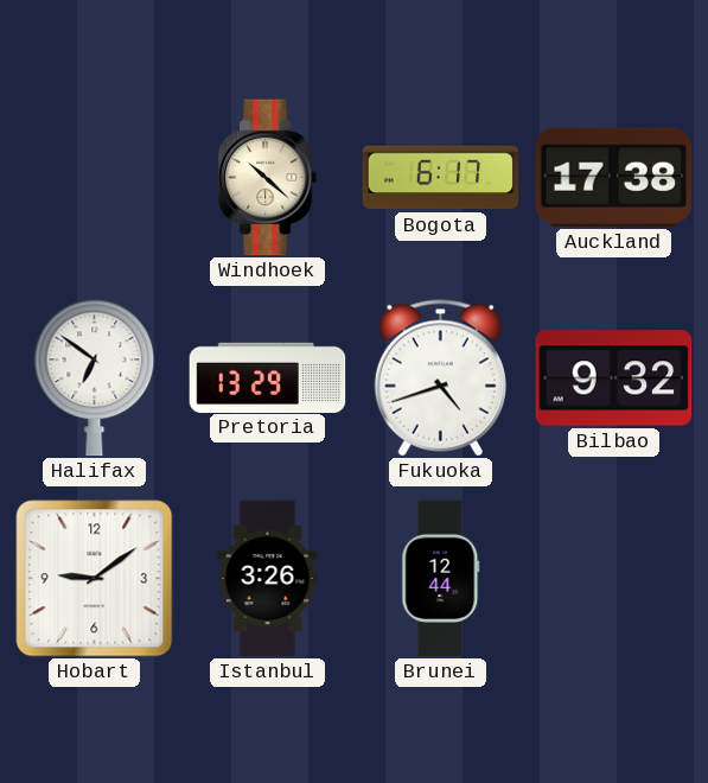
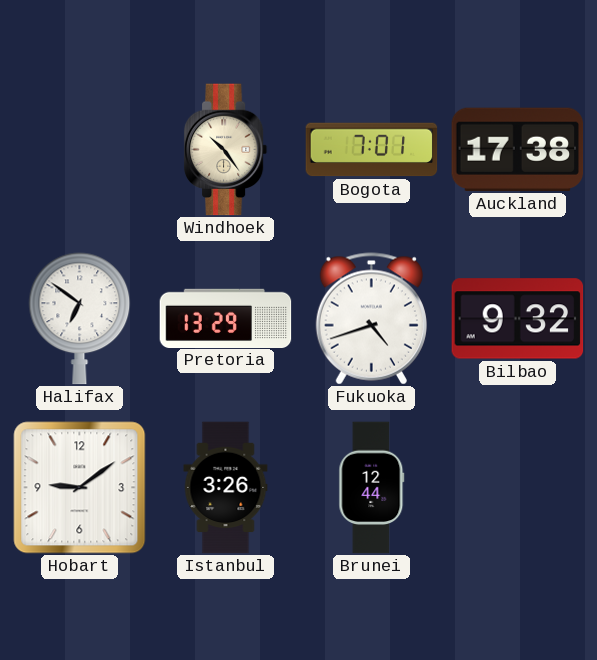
Windhoek: 10:22 -> 10:24
Bogota: 6:17 -> 7:01
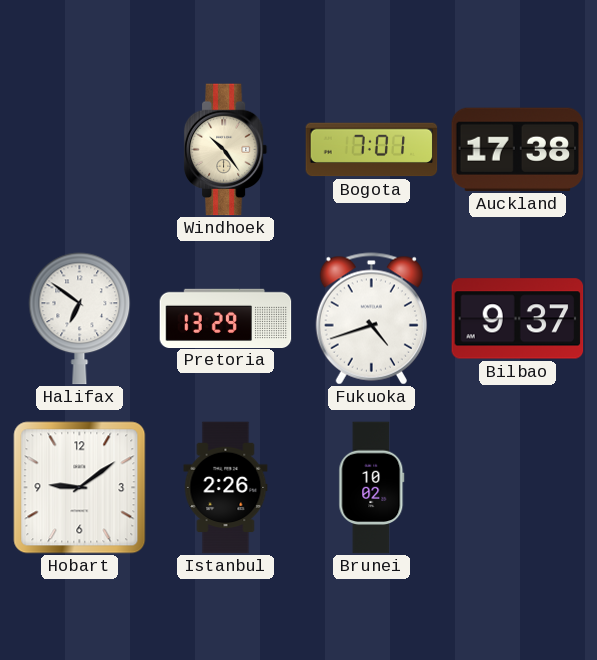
Bilbao: 9:32 -> 9:37
Istanbul: 3:26 -> 2:26
Brunei: 12:44 -> 10:02
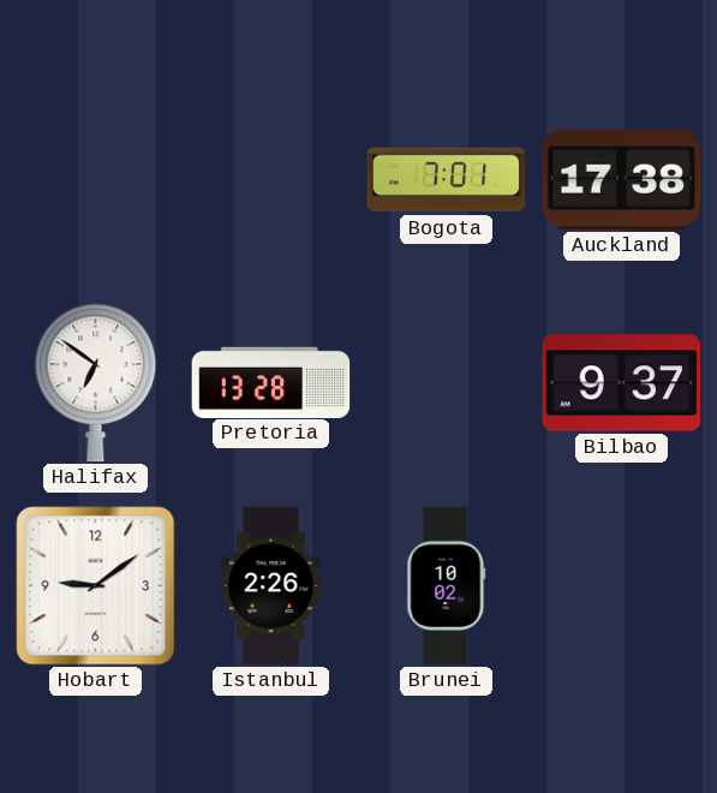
Windhoek: 10:24 -> none
Pretoria: 13:29 -> 13:28
Fukuoka: 4:42 -> none
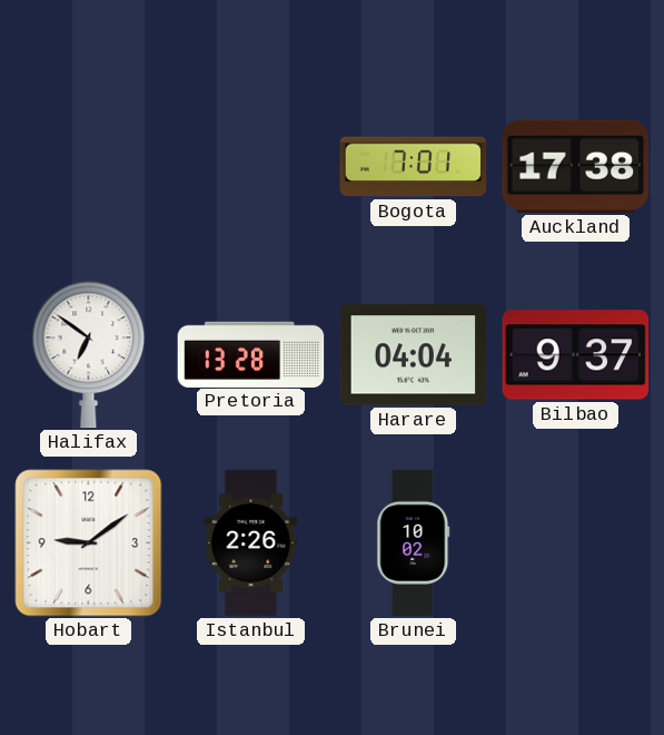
Harare: none -> 04:04
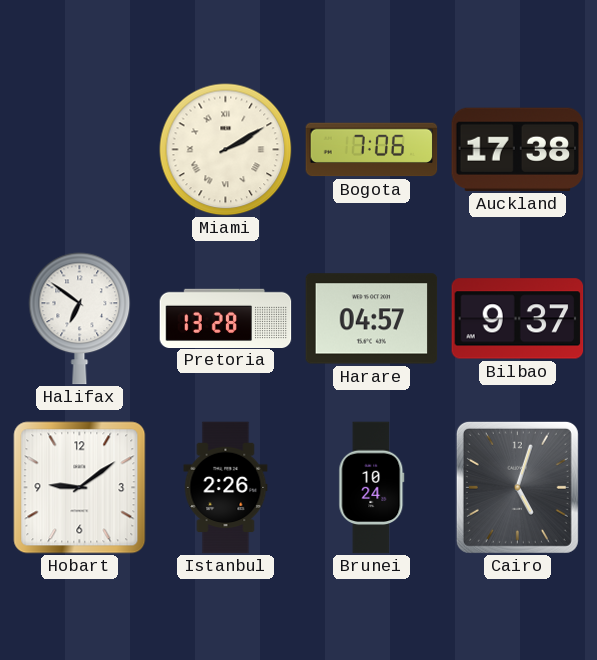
Miami: none -> 2:10
Bogota: 7:01 -> 7:06
Harare: 04:04 -> 04:57
Brunei: 10:02 -> 10:24
Cairo: none -> 5:03
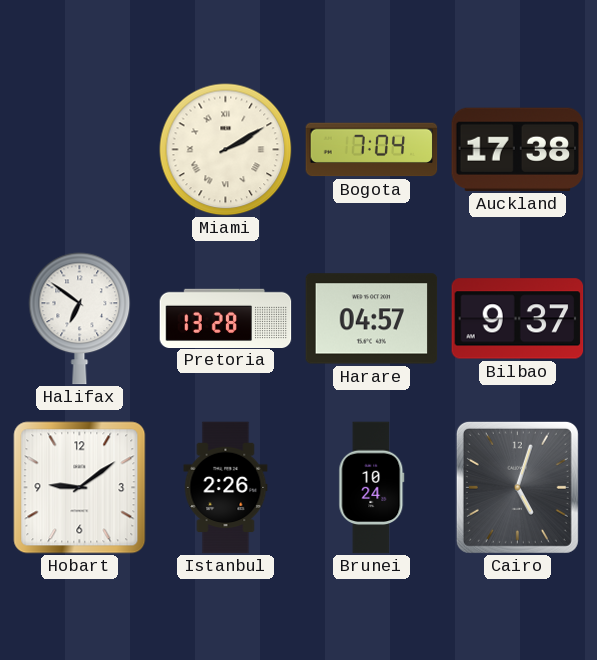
Bogota: 7:06 -> 7:04
